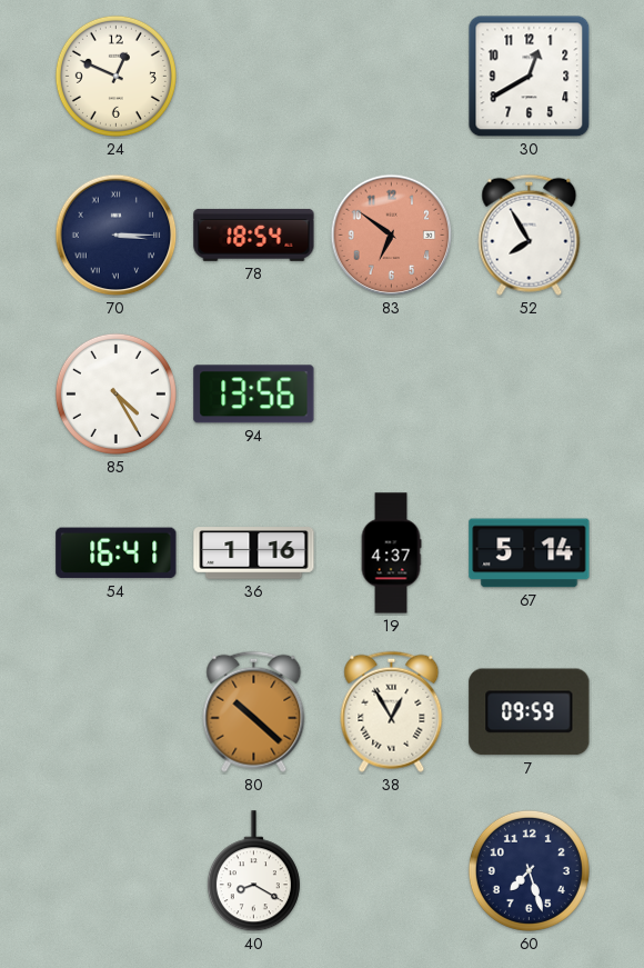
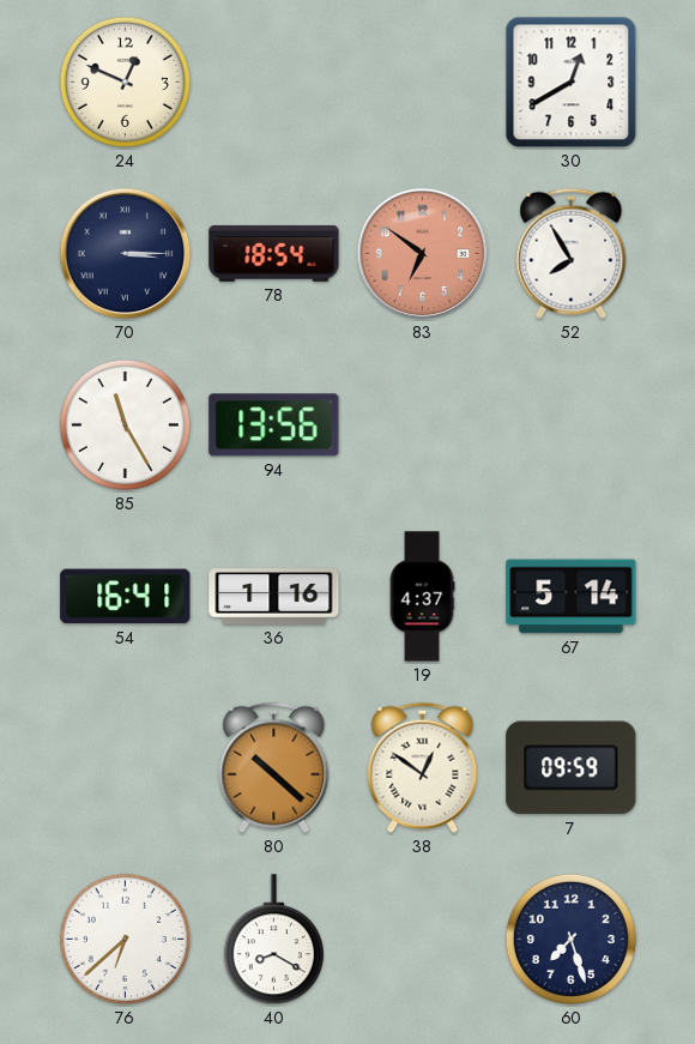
85: 4:25 -> 11:25
38: 12:55 -> 12:51
76: none -> 6:38
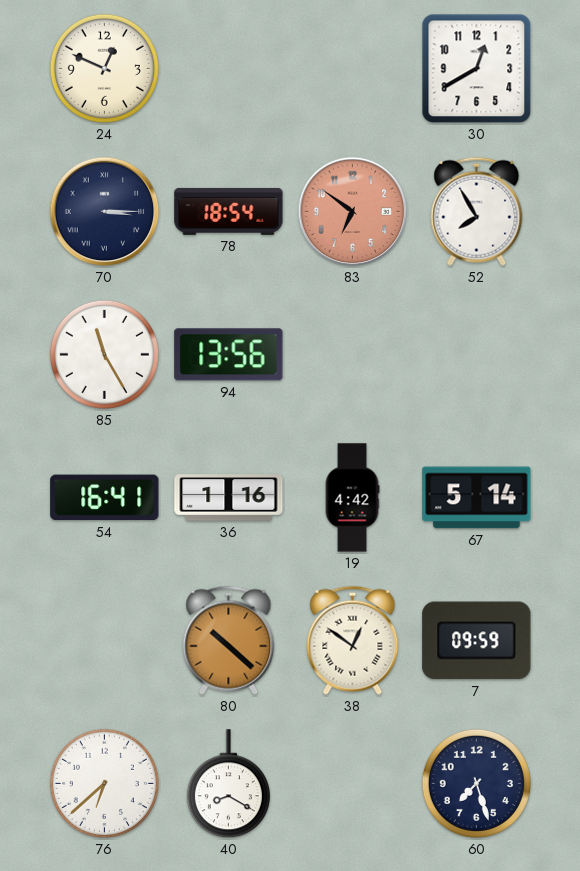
19: 4:37 -> 4:42
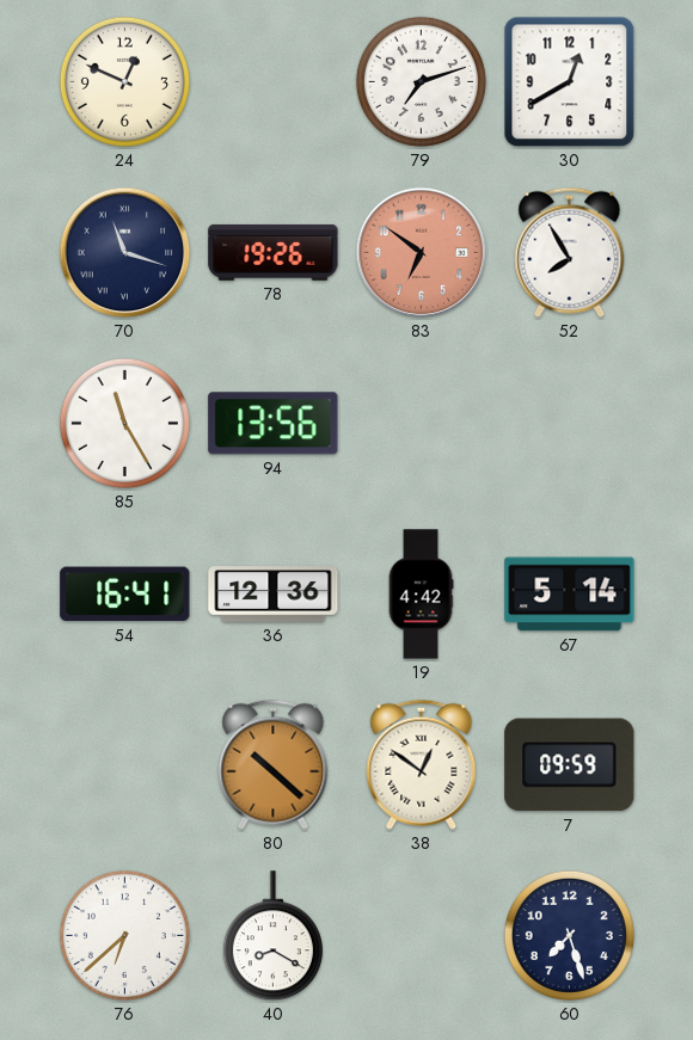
79: none -> 7:12
70: 3:15 -> 11:18
78: 18:54 -> 19:26
36: 1:16 -> 12:36
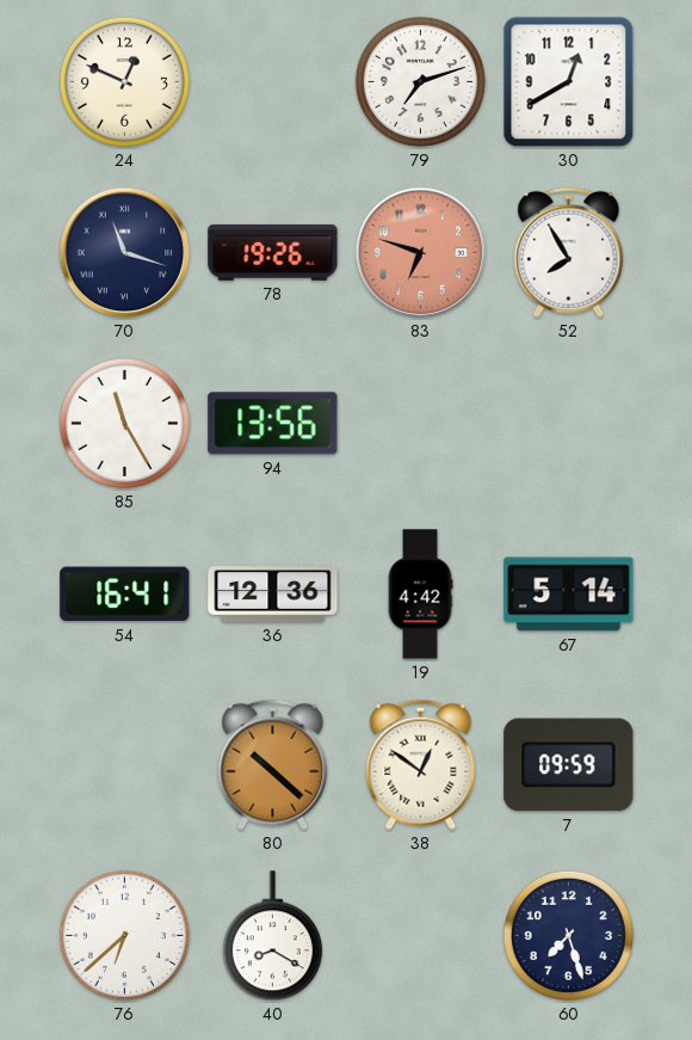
83: 6:51 -> 6:48
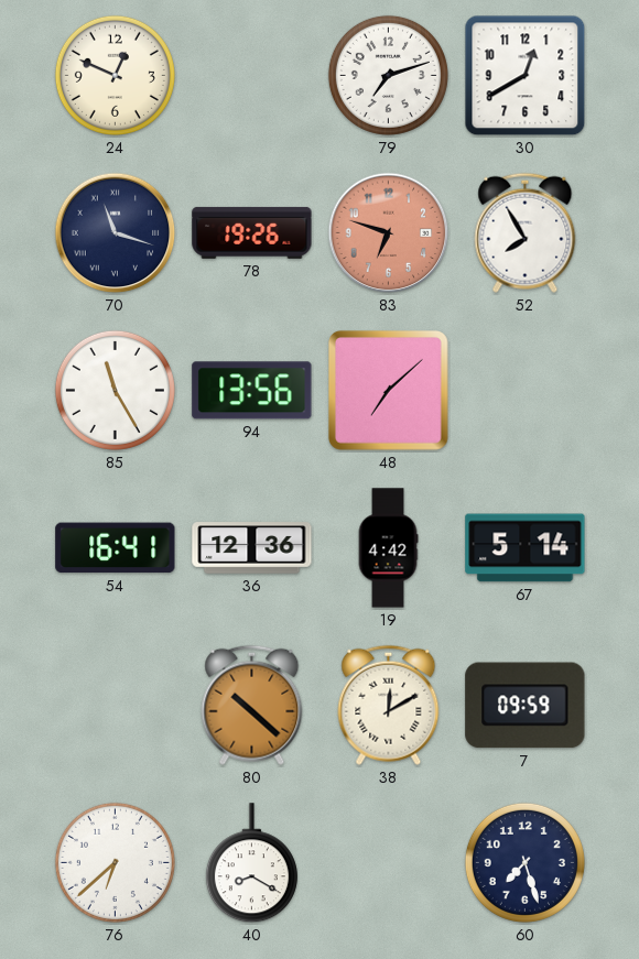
48: none -> 7:08
38: 12:51 -> 12:10
